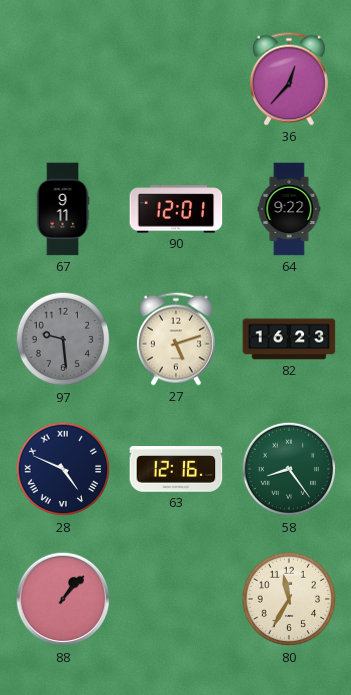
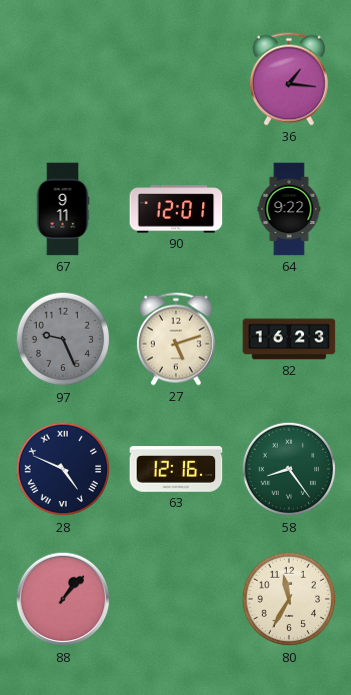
36: 12:37 -> 1:16
97: 9:29 -> 9:26
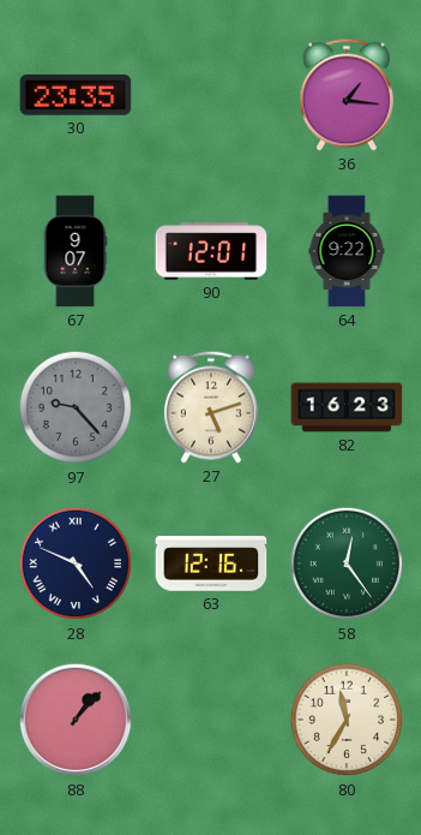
30: none -> 23:35
67: 9:11 -> 9:07
97: 9:26 -> 9:23
58: 8:24 -> 12:24
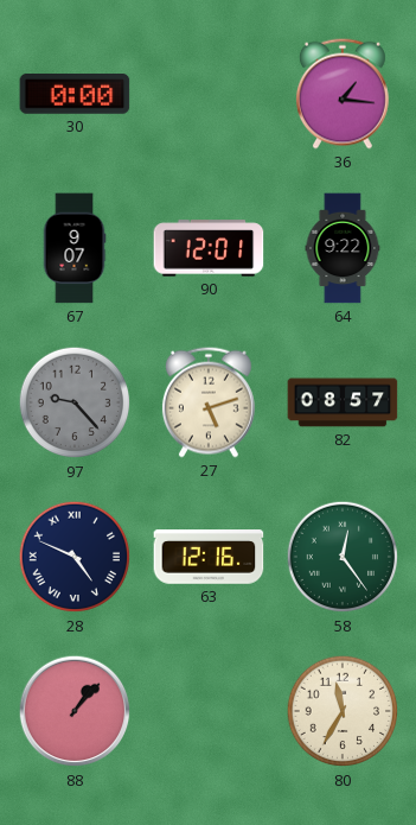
30: 23:35 -> 0:00
82: 16:23 -> 08:57
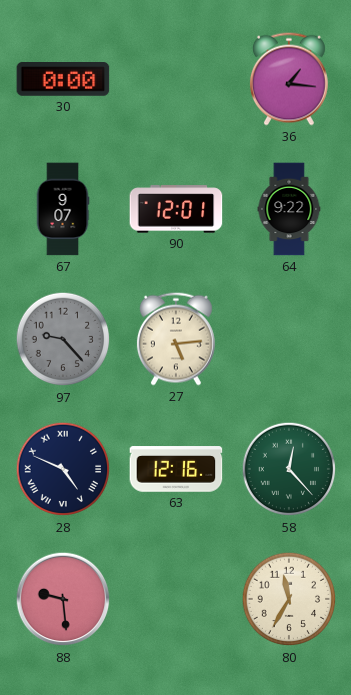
27: 5:12 -> 5:14
82: 08:57 -> none
58: 12:24 -> 12:23
88: 1:07 -> 9:29
